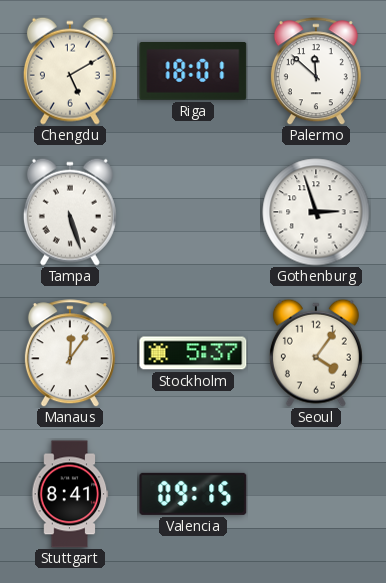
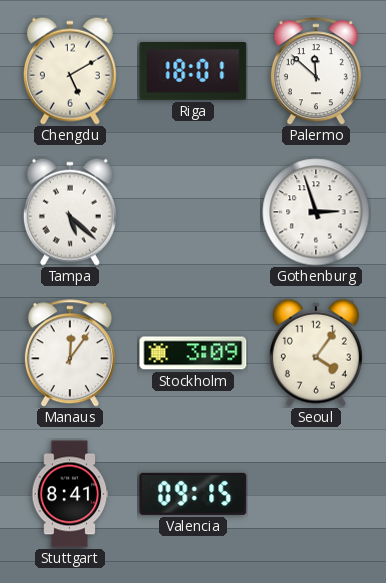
Tampa: 5:27 -> 5:22
Stockholm: 5:37 -> 3:09
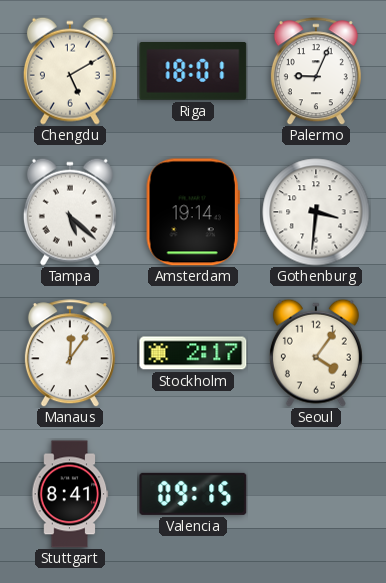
Palermo: 11:52 -> 9:04
Amsterdam: none -> 19:14
Gothenburg: 2:57 -> 3:31
Stockholm: 3:09 -> 2:17
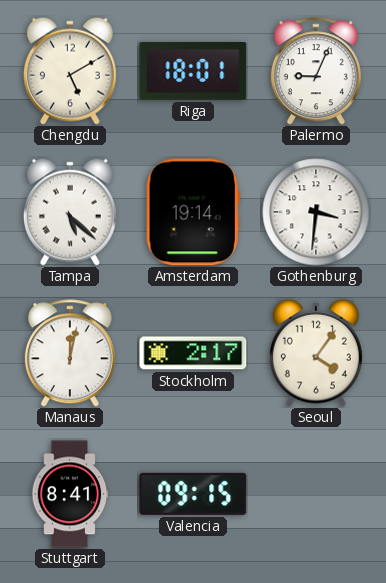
Manaus: 12:06 -> 12:02
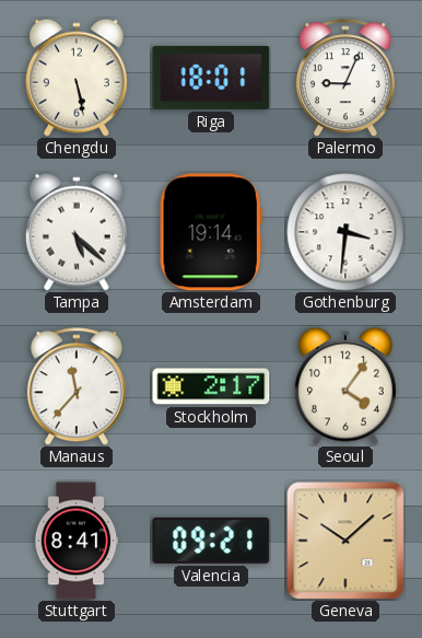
Chengdu: 5:10 -> 5:28
Manaus: 12:02 -> 11:37
Valencia: 09:15 -> 09:21
Geneva: none -> 10:08
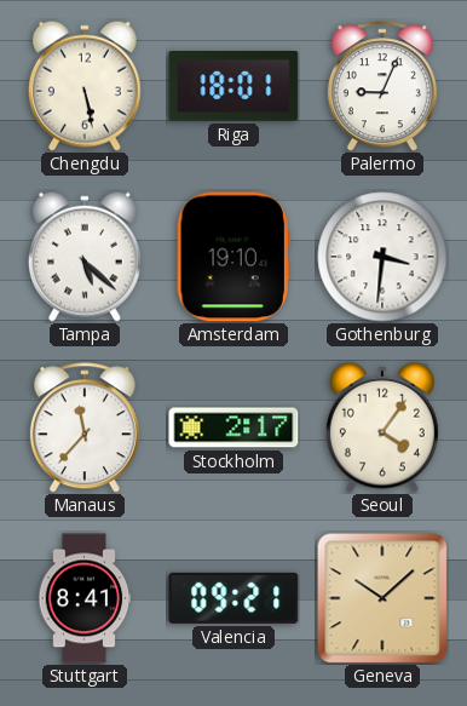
Amsterdam: 19:14 -> 19:10
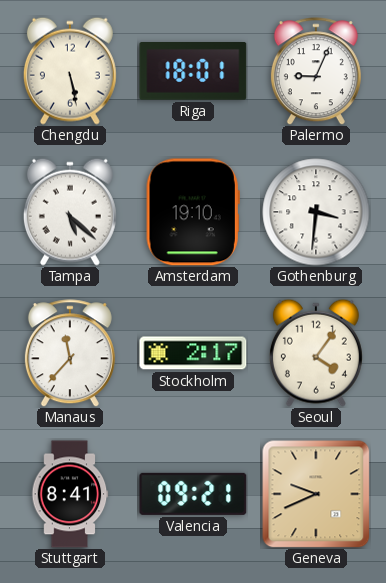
Geneva: 10:08 -> 9:41
